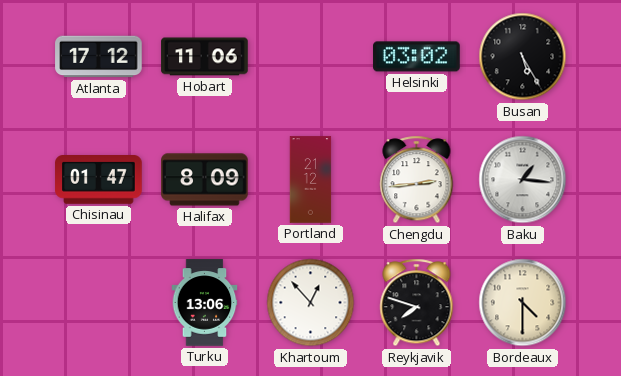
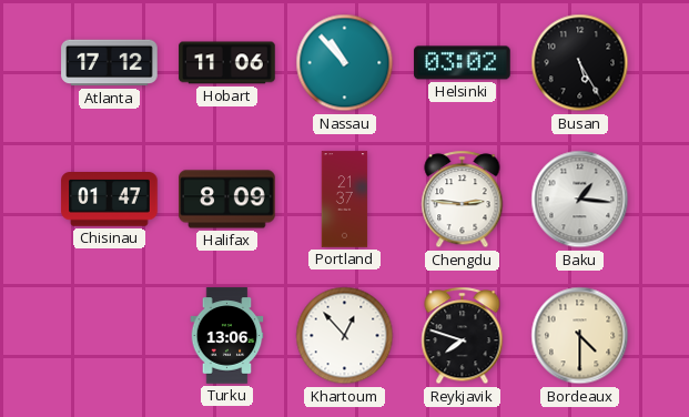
Nassau: none -> 10:53
Portland: 21:12 -> 21:37
Chengdu: 2:44 -> 2:46
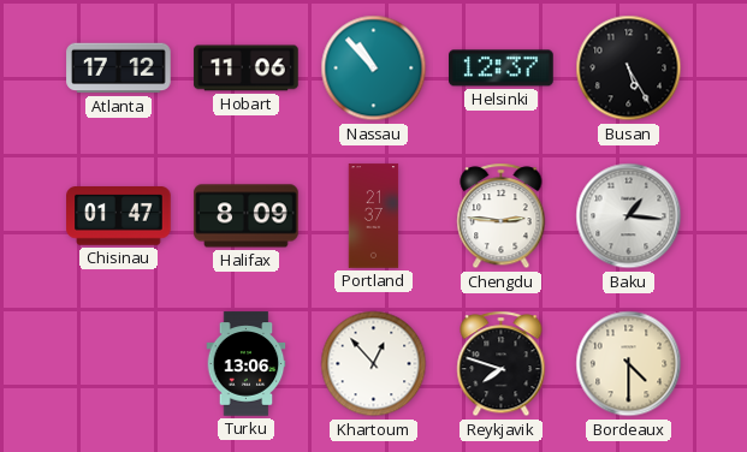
Helsinki: 03:02 -> 12:37
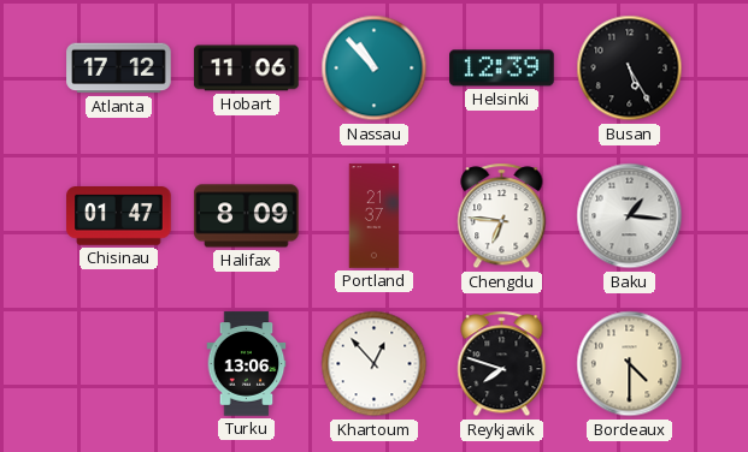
Helsinki: 12:37 -> 12:39
Chengdu: 2:46 -> 6:46
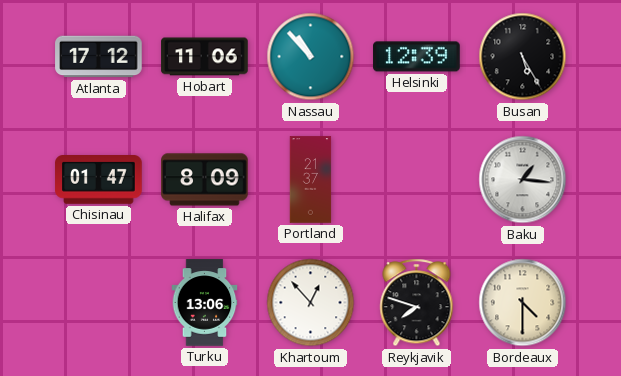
Chengdu: 6:46 -> none
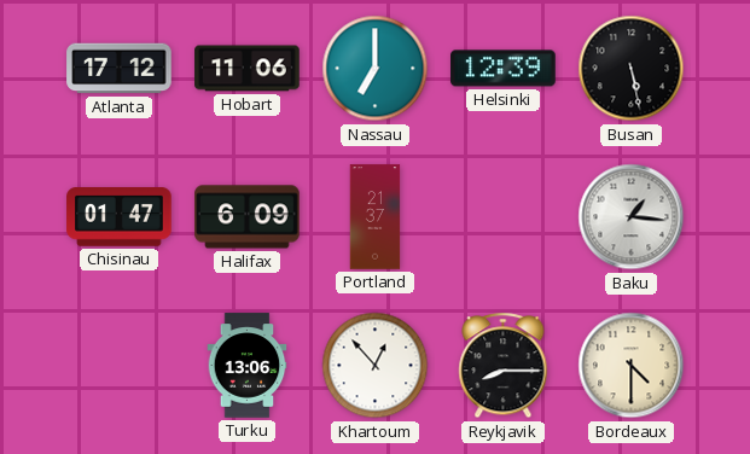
Nassau: 10:53 -> 7:00
Busan: 5:25 -> 5:28
Halifax: 8:09 -> 6:09
Reykjavik: 7:48 -> 8:15
